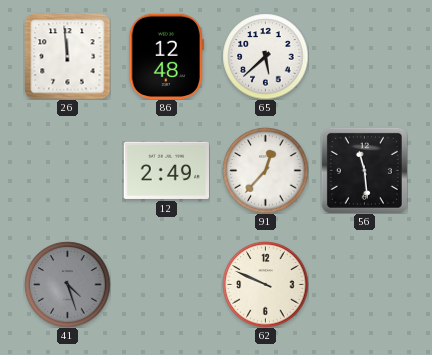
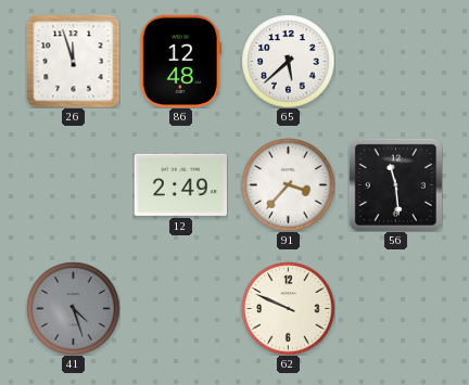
26: 11:59 -> 11:57
91: 12:37 -> 3:37
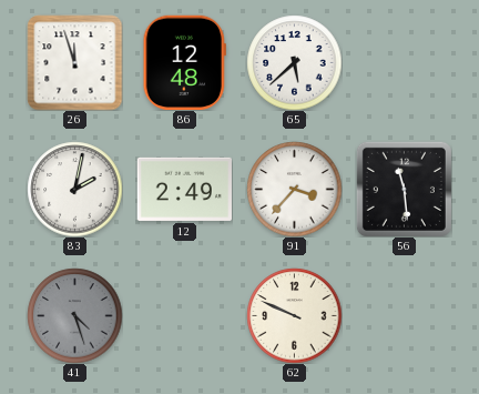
83: none -> 2:02
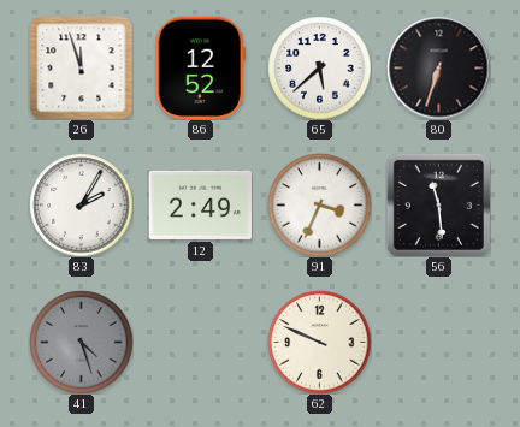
86: 12:48 -> 12:52
80: none -> 6:33
83: 2:02 -> 2:05
91: 3:37 -> 3:34
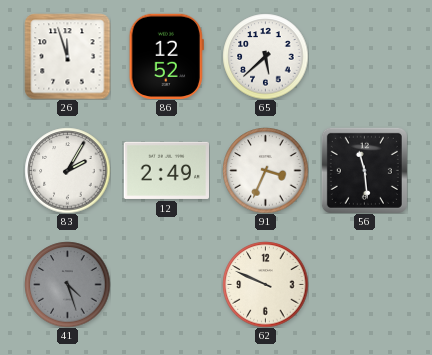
80: 6:33 -> none
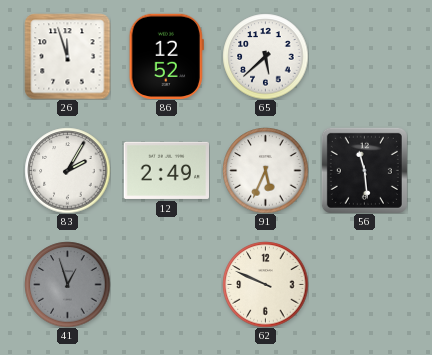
91: 3:34 -> 5:34
41: 4:27 -> 12:57
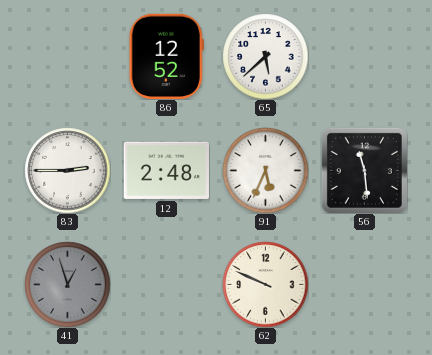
26: 11:57 -> none
83: 2:05 -> 2:45
12: 2:49 -> 2:48
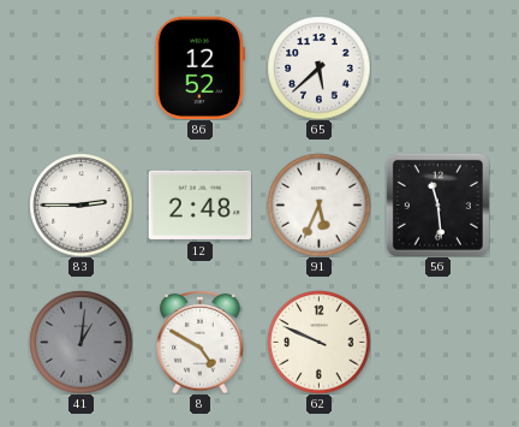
41: 12:57 -> 1:01
8: none -> 4:50
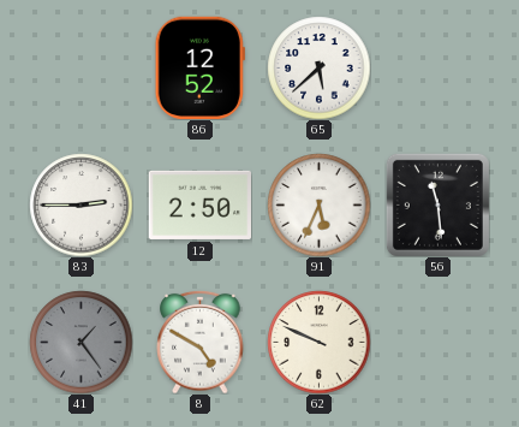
12: 2:48 -> 2:50
41: 1:01 -> 1:24
